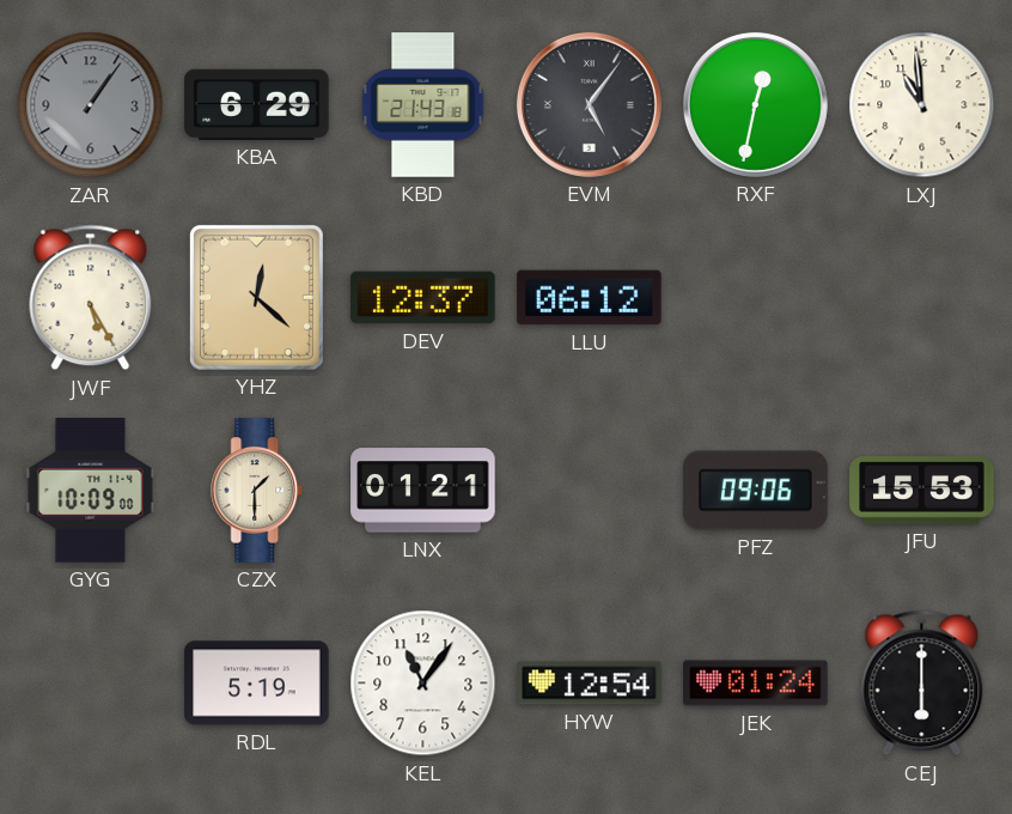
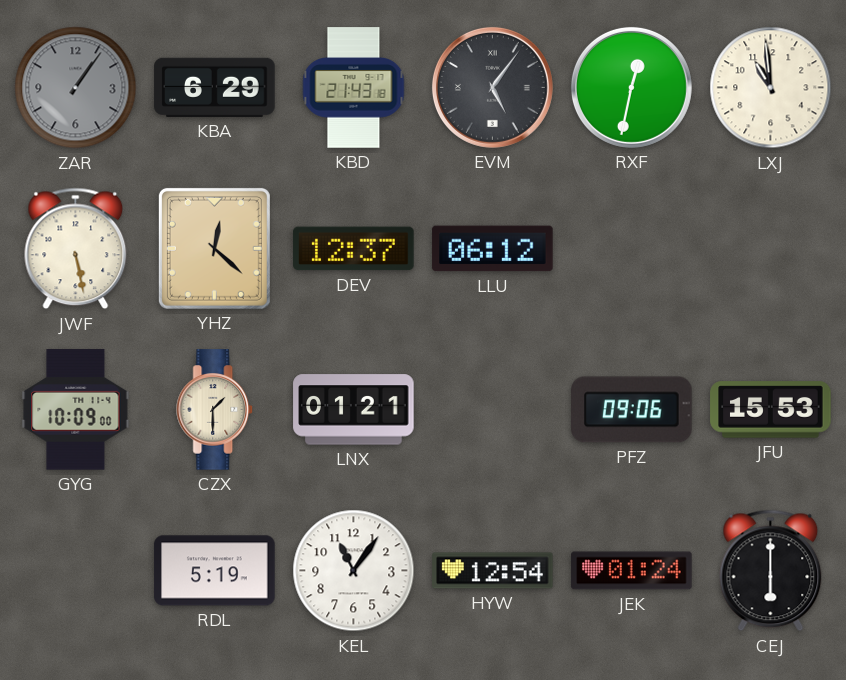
JWF: 5:25 -> 5:28
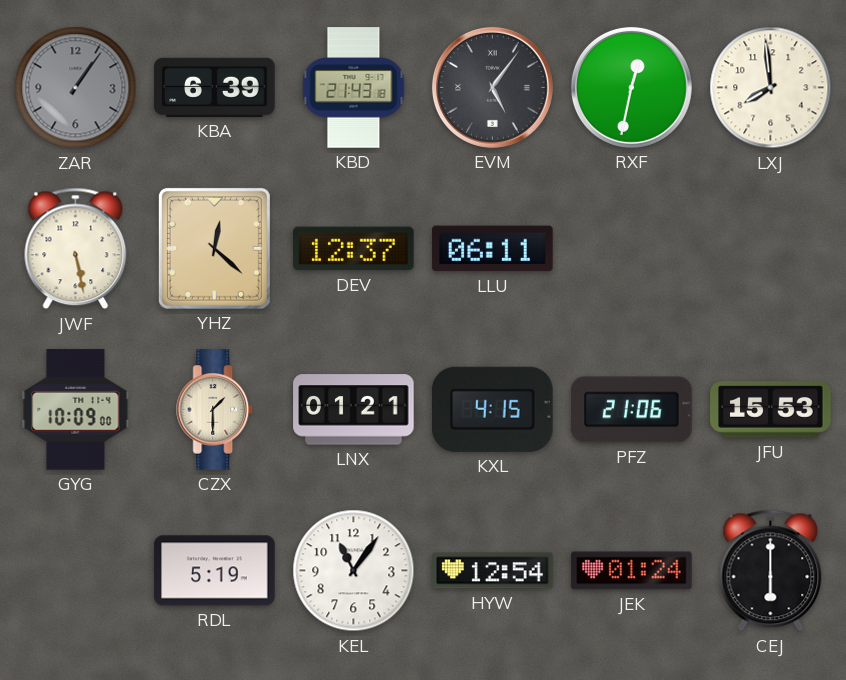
KBA: 6:29 -> 6:39
LXJ: 10:59 -> 7:59
LLU: 06:12 -> 06:11
KXL: none -> 4:15
PFZ: 09:06 -> 21:06
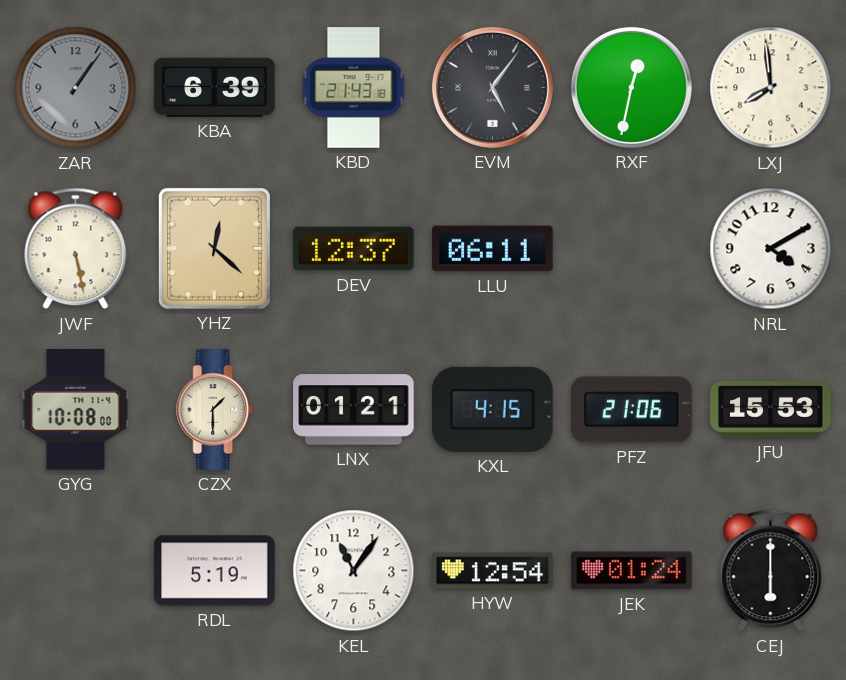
NRL: none -> 4:10
GYG: 10:09 -> 10:08
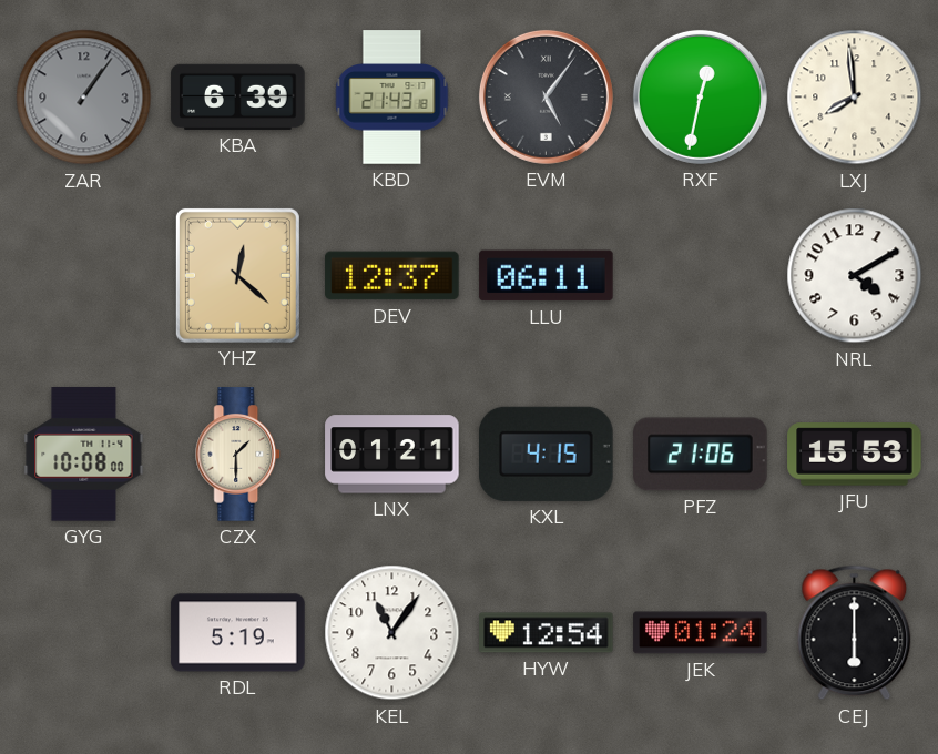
JWF: 5:28 -> none
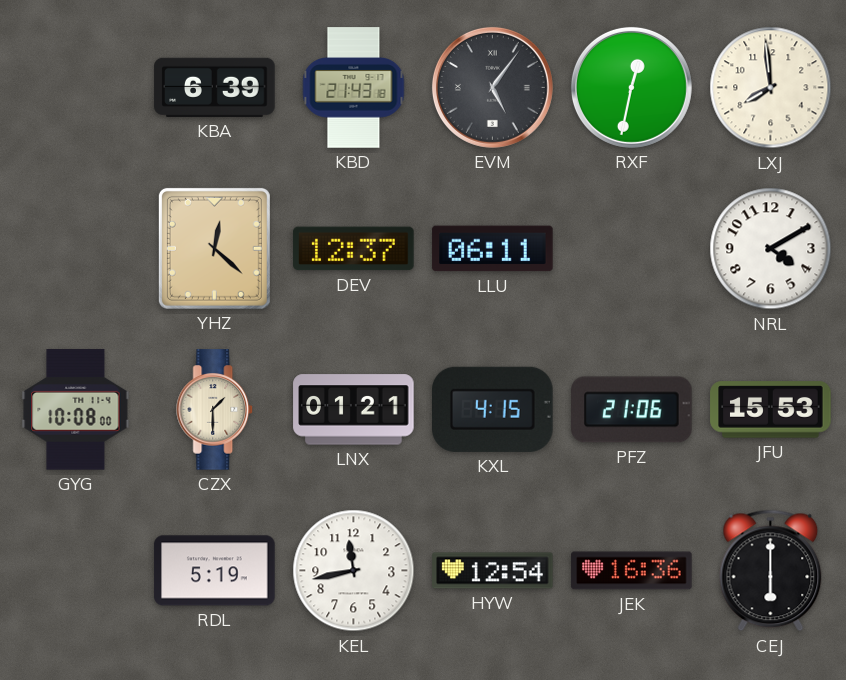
ZAR: 1:06 -> none
KEL: 11:06 -> 11:43
JEK: 01:24 -> 16:36
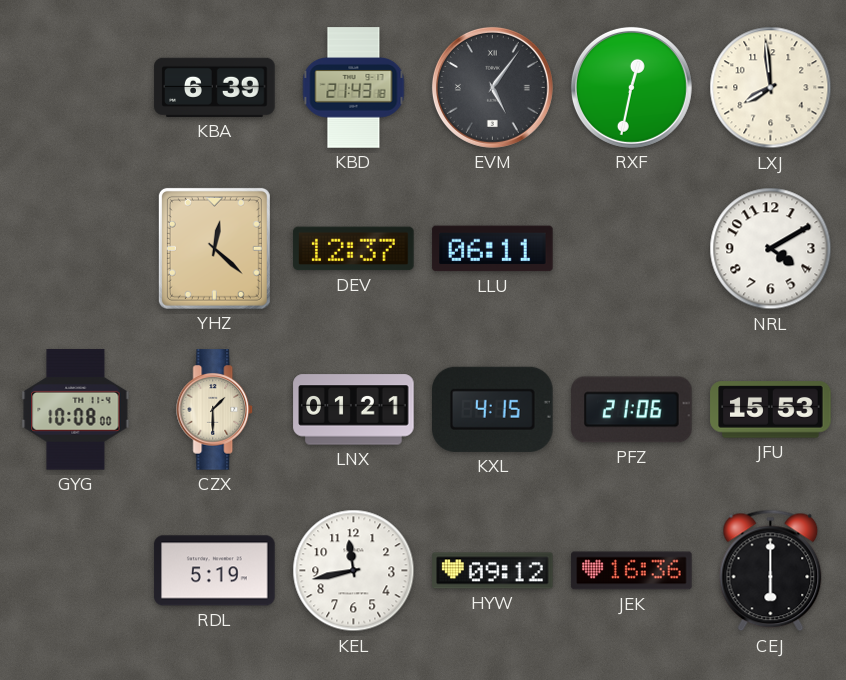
HYW: 12:54 -> 09:12
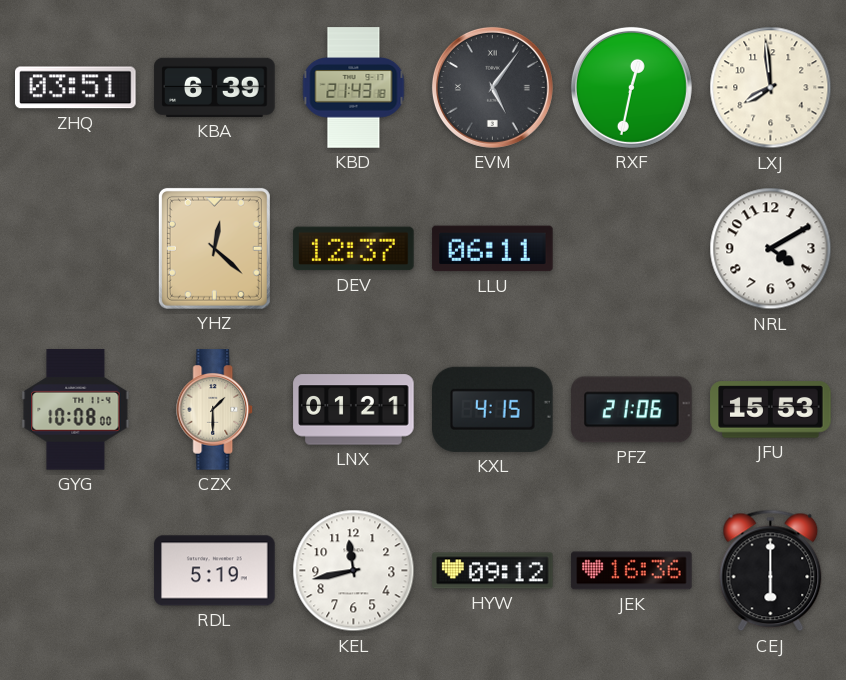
ZHQ: none -> 03:51
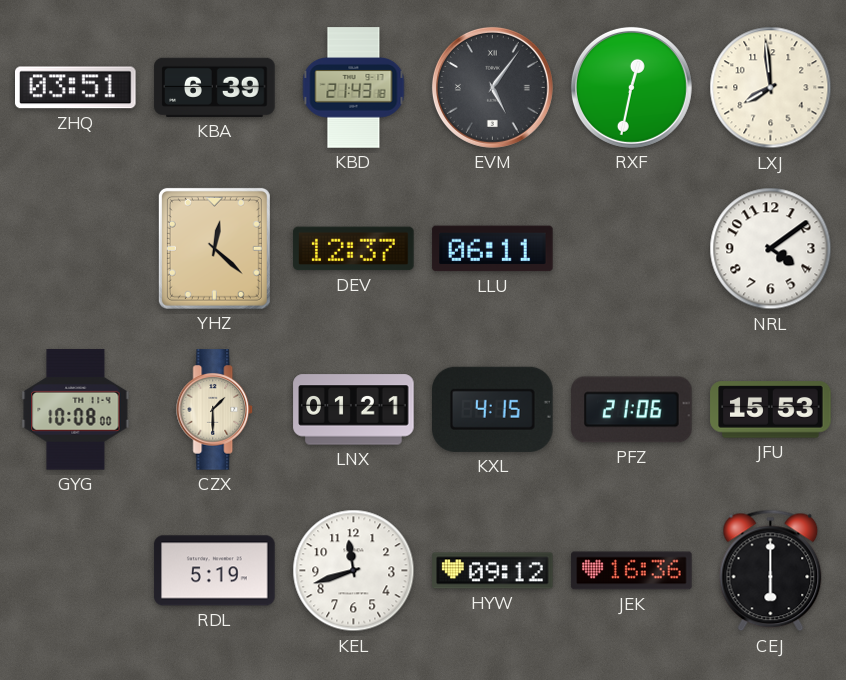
NRL: 4:10 -> 4:09
KEL: 11:43 -> 11:42
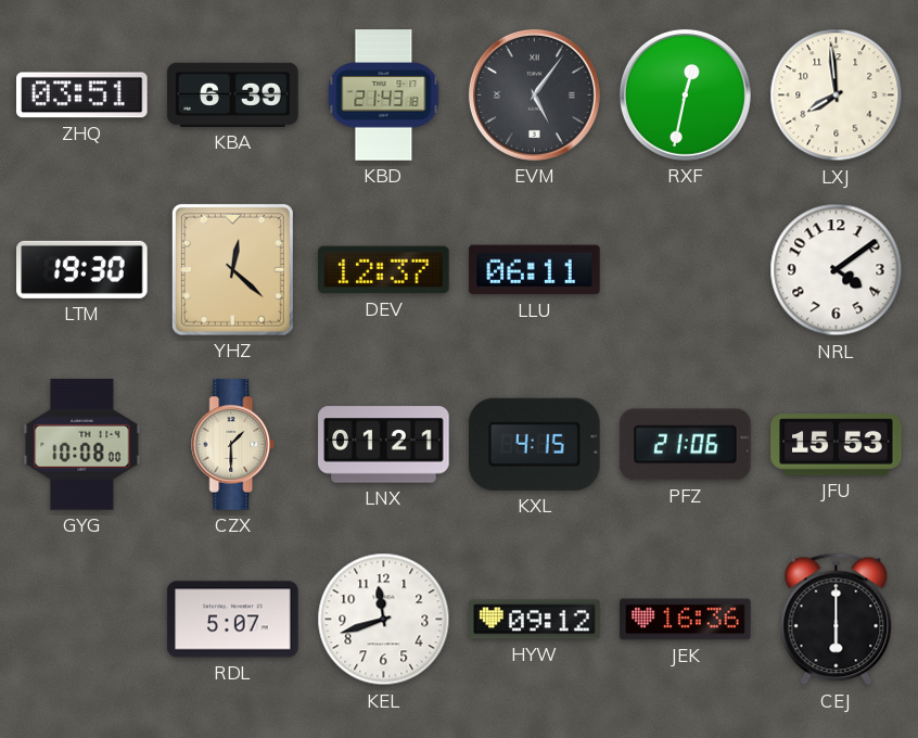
LTM: none -> 19:30
RDL: 5:19 -> 5:07
